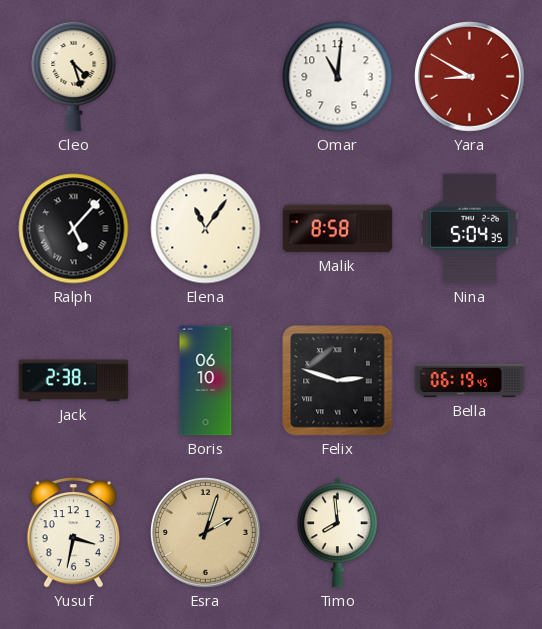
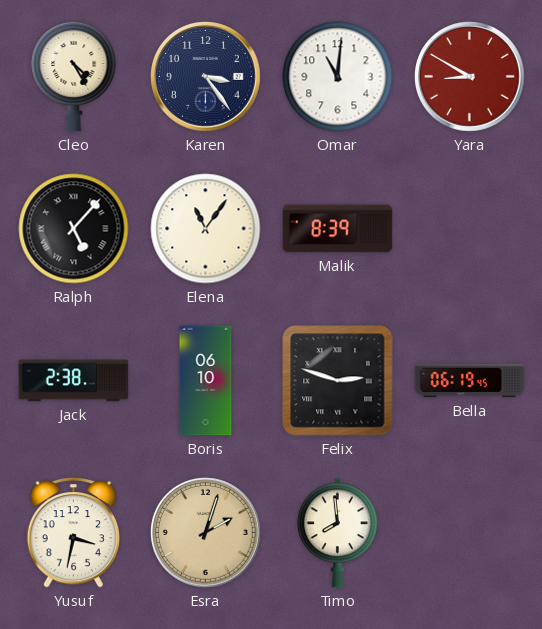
Cleo: 4:27 -> 4:25
Karen: none -> 3:24
Malik: 8:58 -> 8:39
Nina: 5:04 -> none
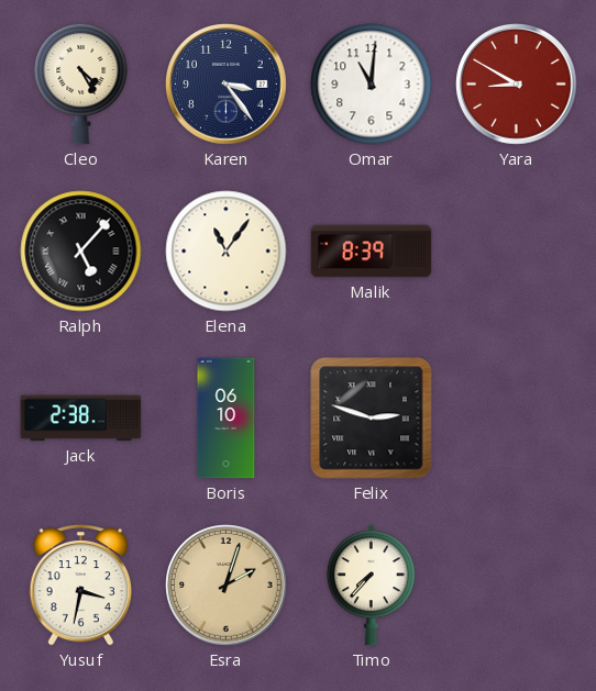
Bella: 06:19 -> none
Timo: 7:59 -> 7:37
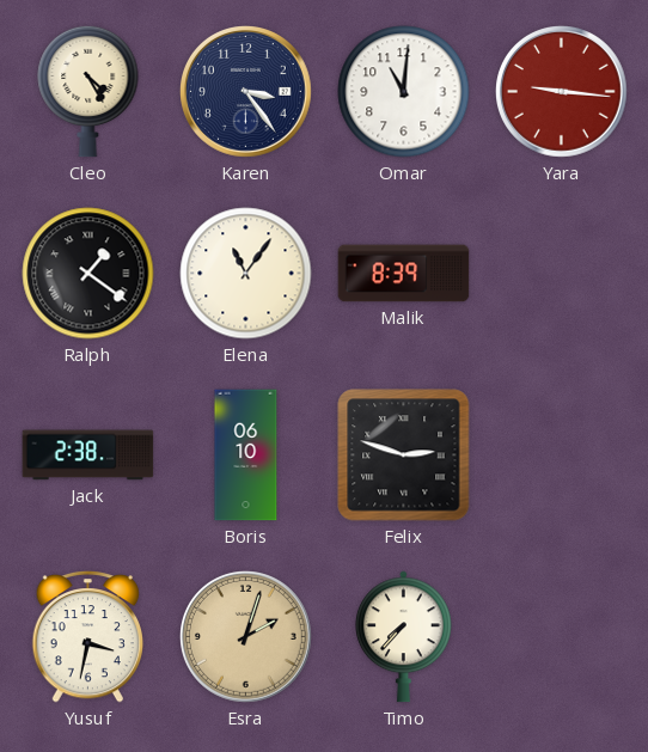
Yara: 8:50 -> 9:16
Ralph: 5:07 -> 1:21
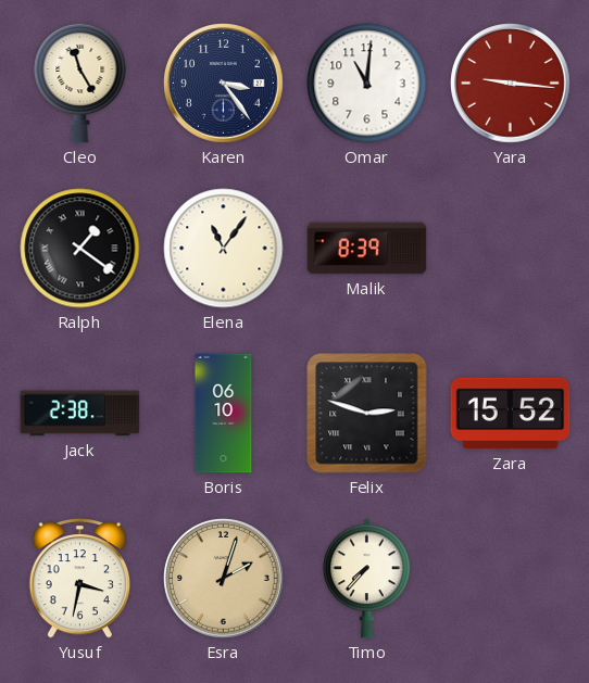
Cleo: 4:25 -> 11:25
Zara: none -> 15:52
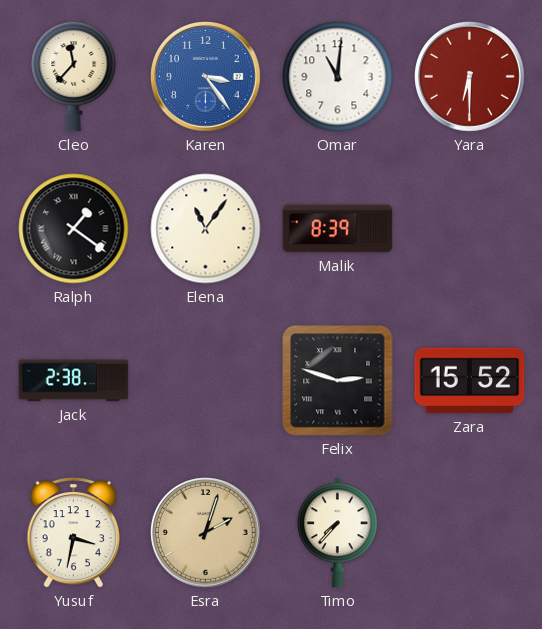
Cleo: 11:25 -> 11:37
Karen dial: navy -> blue
Yara: 9:16 -> 6:30
Boris: 06:10 -> none
